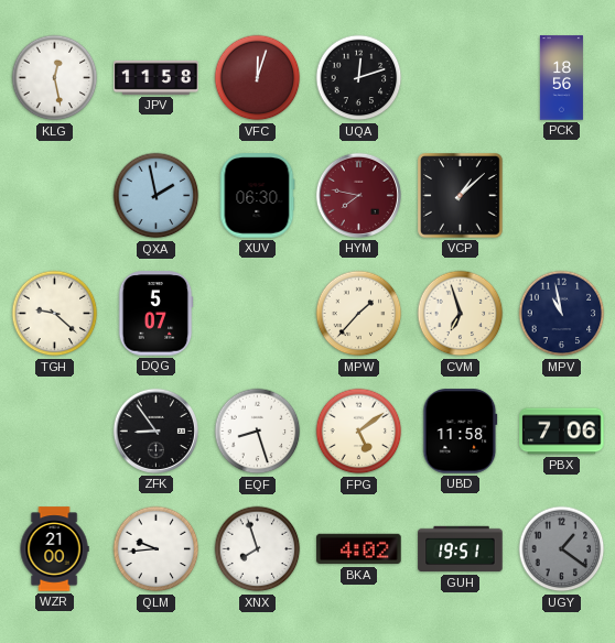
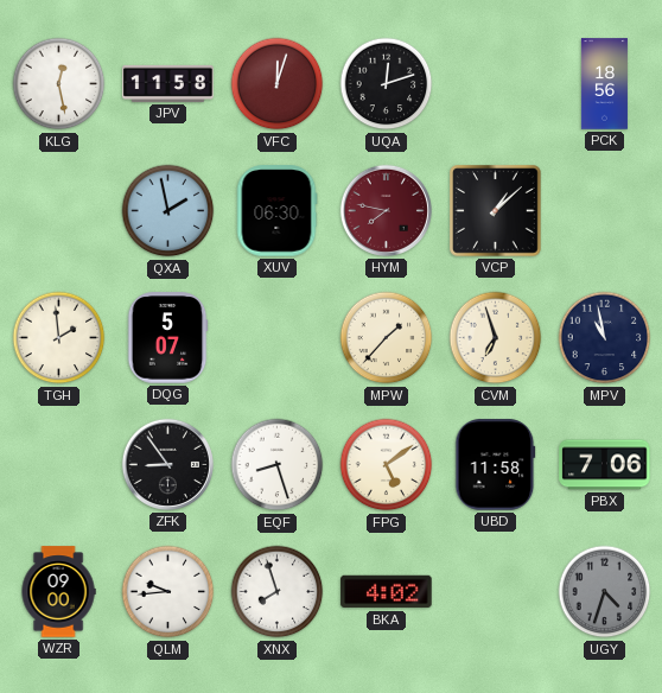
TGH: 9:22 -> 1:59
WZR: 21:00 -> 09:00
GUH: 19:51 -> none
UGY: 1:21 -> 4:33
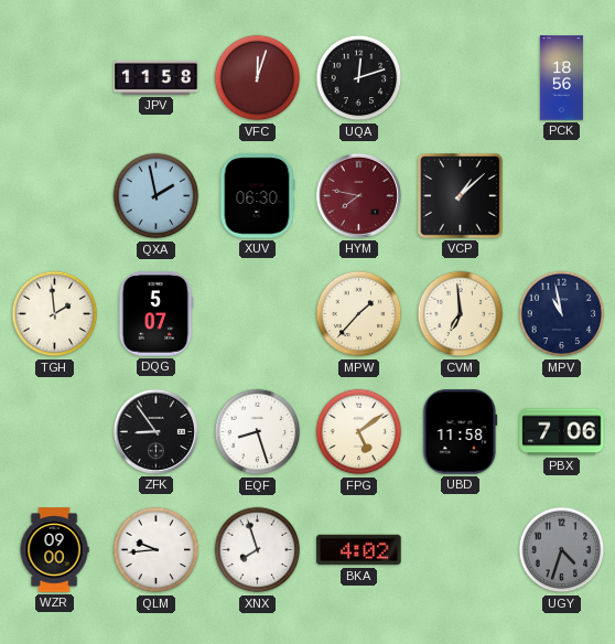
KLG: 12:28 -> none
CVM: 6:57 -> 6:59
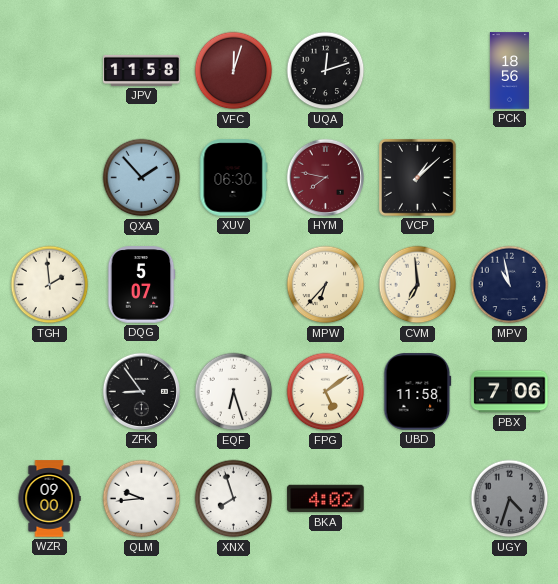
QXA: 1:58 -> 1:53
MPW: 1:37 -> 6:37
EQF: 8:27 -> 6:27
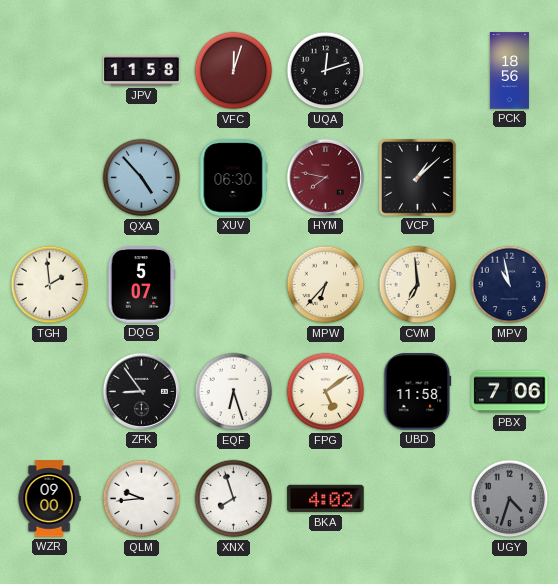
QXA: 1:53 -> 4:53
